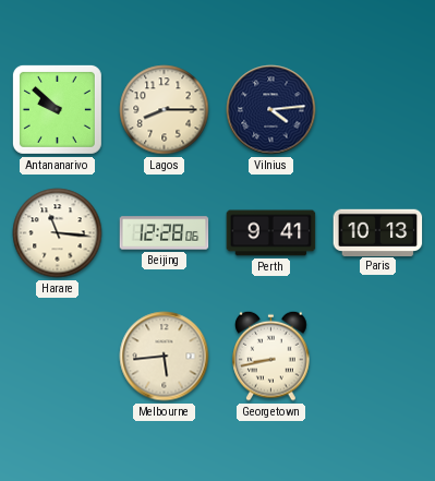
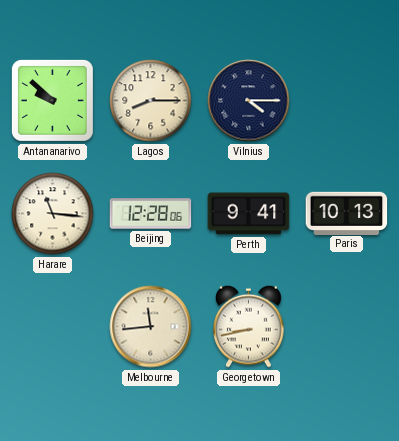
Vilnius: 4:14 -> 4:15
Melbourne: 5:44 -> 11:44
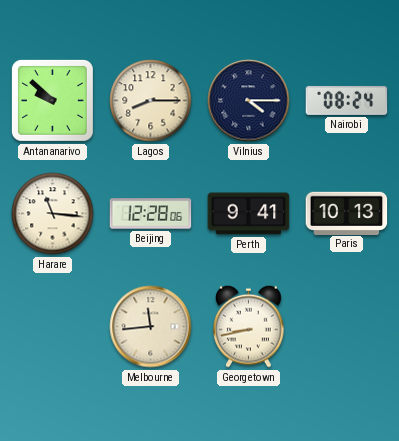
Nairobi: none -> 08:24
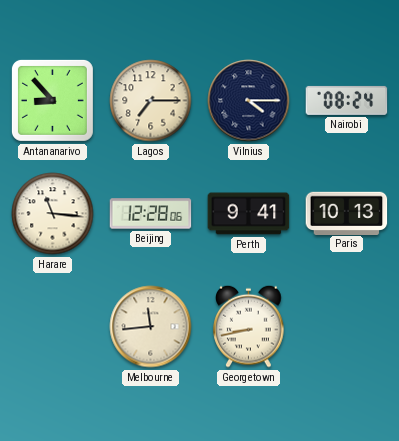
Antananarivo: 9:52 -> 8:53
Lagos: 8:15 -> 7:15
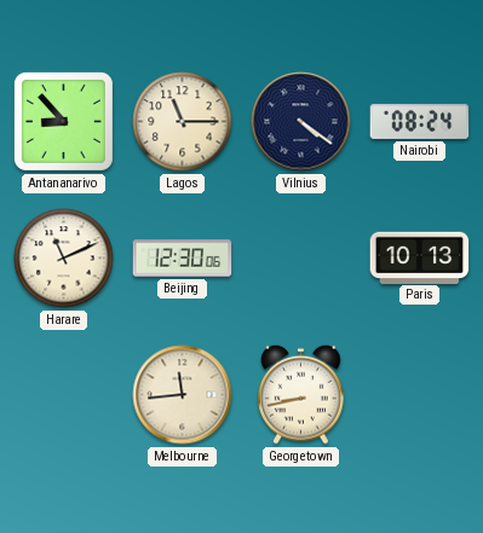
Lagos: 7:15 -> 11:15
Vilnius: 4:15 -> 4:21
Harare: 11:16 -> 11:11
Beijing: 12:28 -> 12:30
Perth: 9:41 -> none
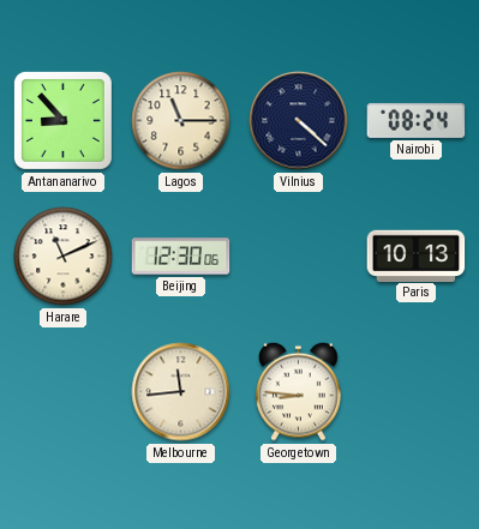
Vilnius: 4:21 -> 4:22
Georgetown: 8:43 -> 8:46
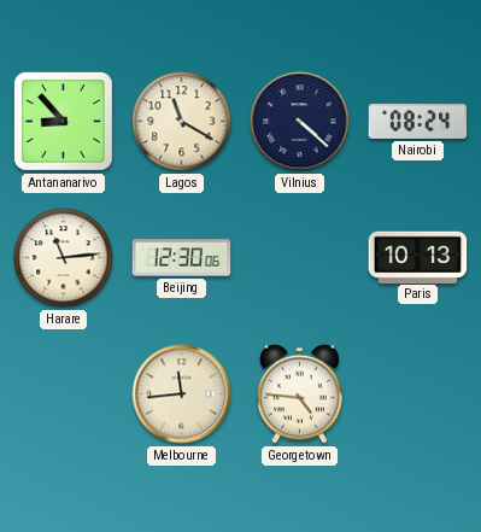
Lagos: 11:15 -> 11:20
Harare: 11:11 -> 11:14
Georgetown: 8:46 -> 4:46
